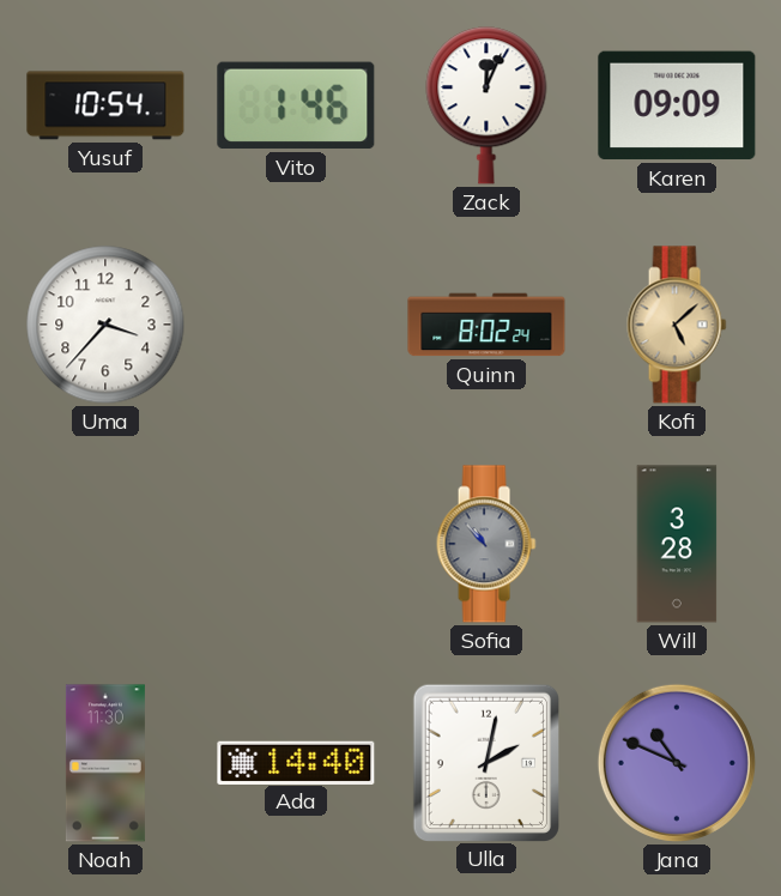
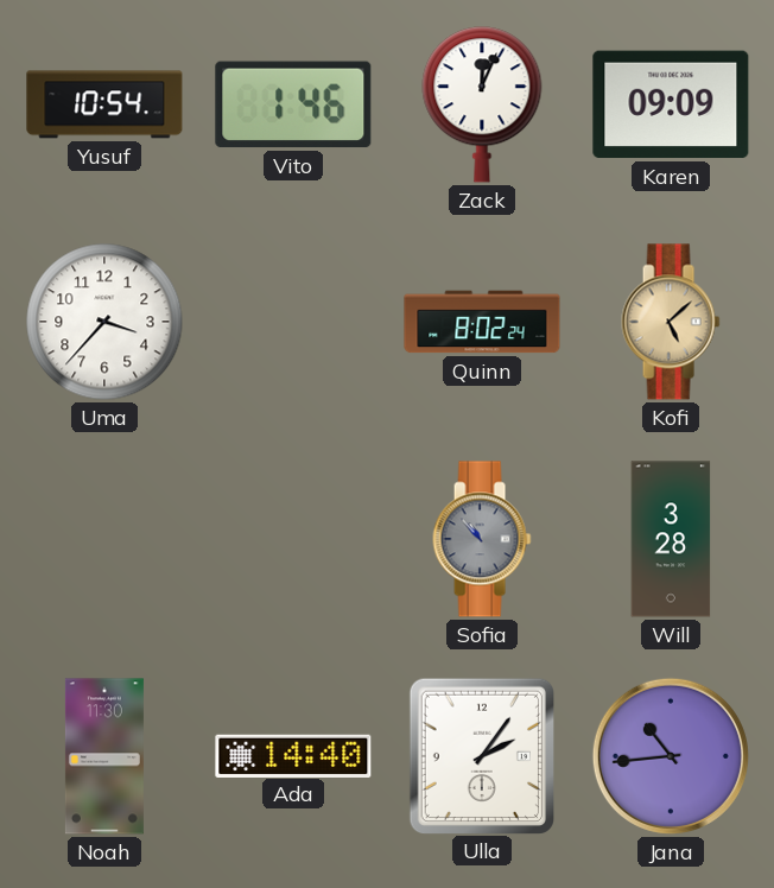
Ulla: 2:02 -> 2:06
Jana: 10:49 -> 10:44
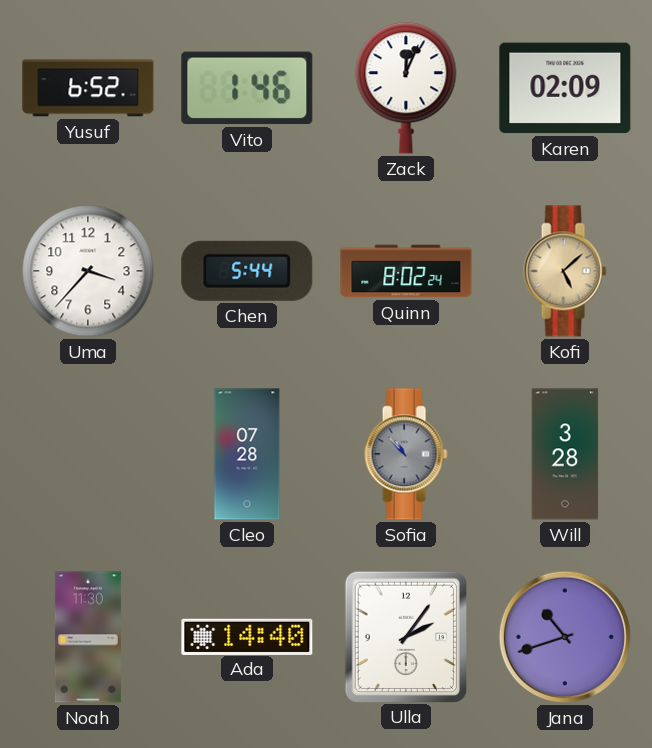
Yusuf: 10:54 -> 6:52
Karen: 09:09 -> 02:09
Chen: none -> 5:44
Cleo: none -> 07:28
Jana: 10:44 -> 10:42
